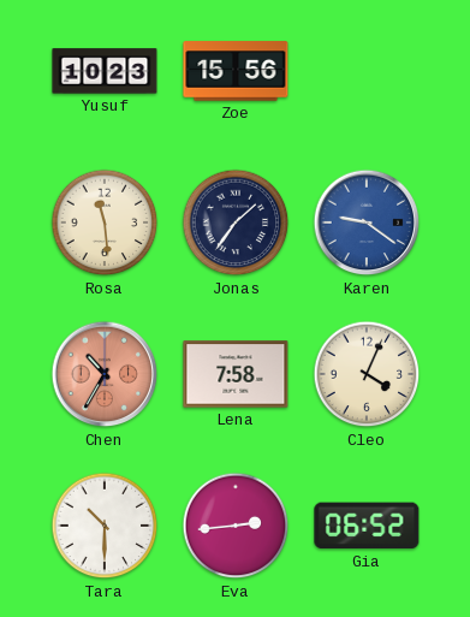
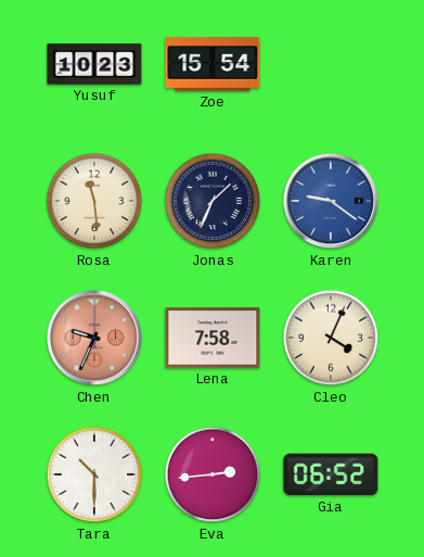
Zoe: 15:56 -> 15:54
Jonas: 1:36 -> 1:34
Chen: 10:35 -> 9:34
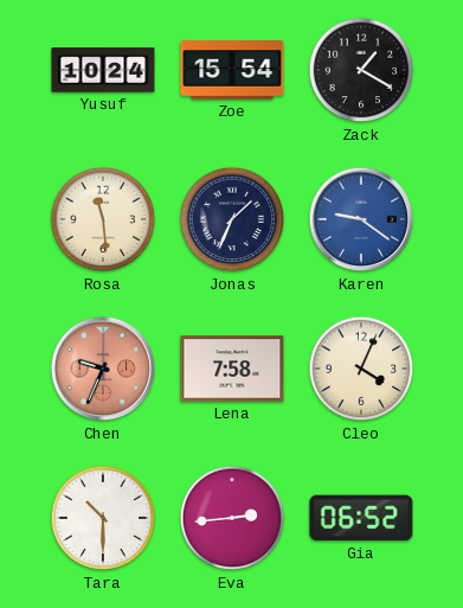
Yusuf: 10:23 -> 10:24
Zack: none -> 1:20
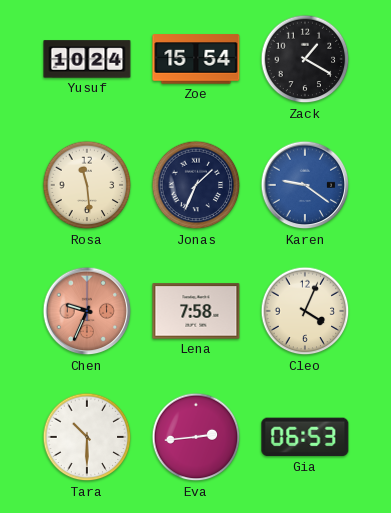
Gia: 06:52 -> 06:53
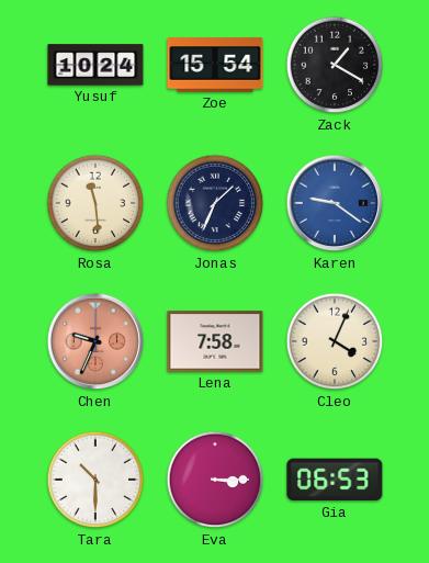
Eva: 2:44 -> 3:15
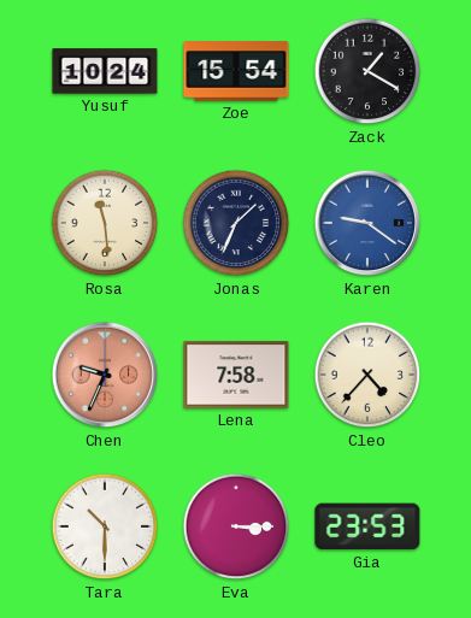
Cleo: 4:04 -> 4:37
Gia: 06:53 -> 23:53
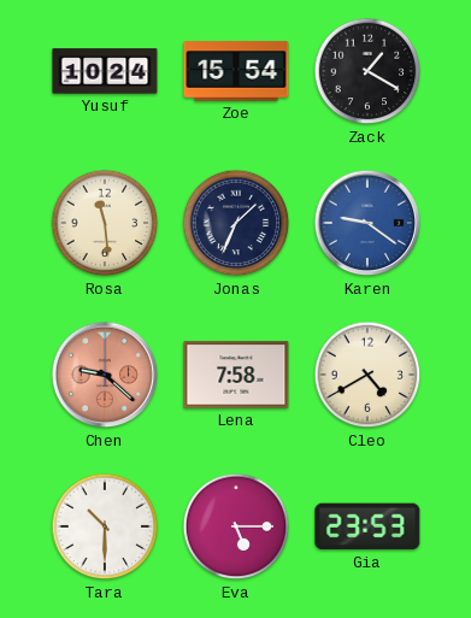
Chen: 9:34 -> 9:22
Cleo: 4:37 -> 4:40
Eva: 3:15 -> 5:15
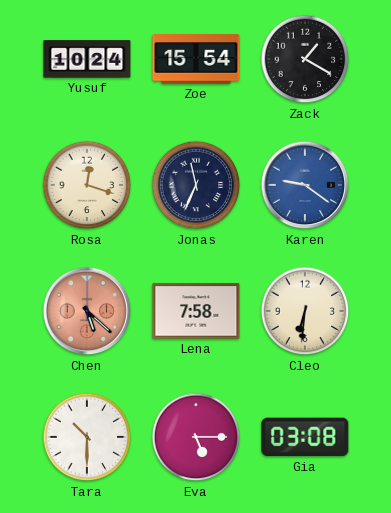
Rosa: 11:29 -> 12:18
Jonas: 1:34 -> 11:34
Chen: 9:22 -> 5:22
Cleo: 4:40 -> 6:31
Gia: 23:53 -> 03:08
